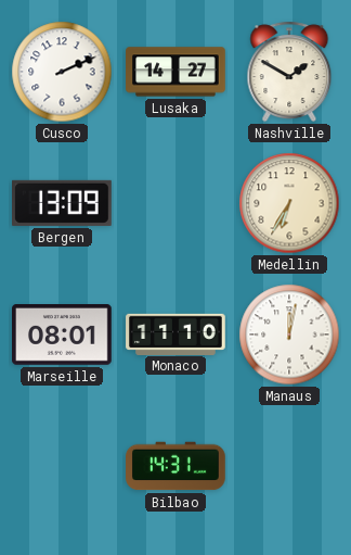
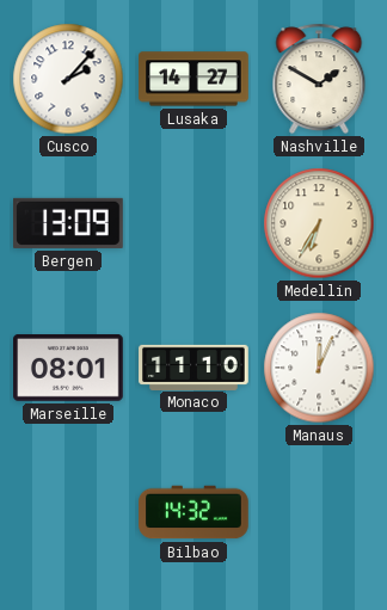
Cusco: 2:11 -> 2:07
Manaus: 12:02 -> 12:04
Bilbao: 14:31 -> 14:32
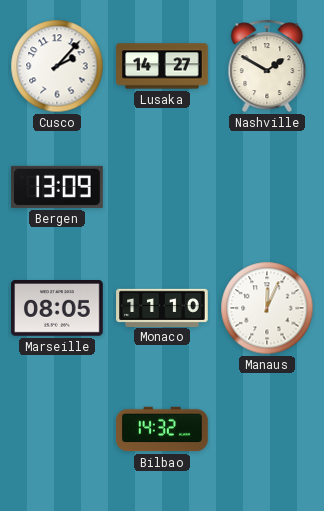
Medellin: 6:35 -> none
Marseille: 08:01 -> 08:05
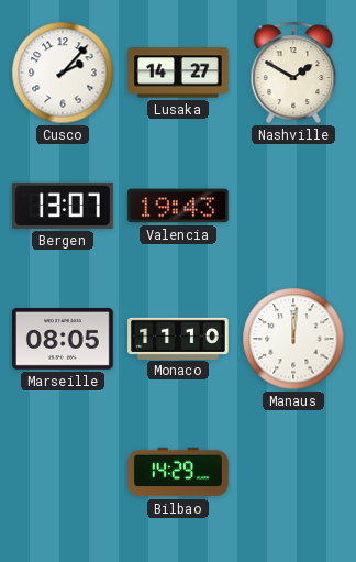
Bergen: 13:09 -> 13:07
Valencia: none -> 19:43
Manaus: 12:04 -> 12:01
Bilbao: 14:32 -> 14:29
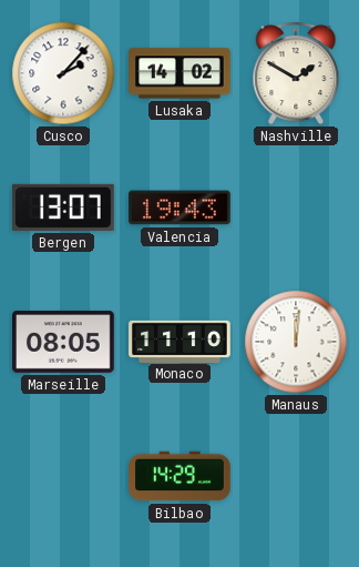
Lusaka: 14:27 -> 14:02
